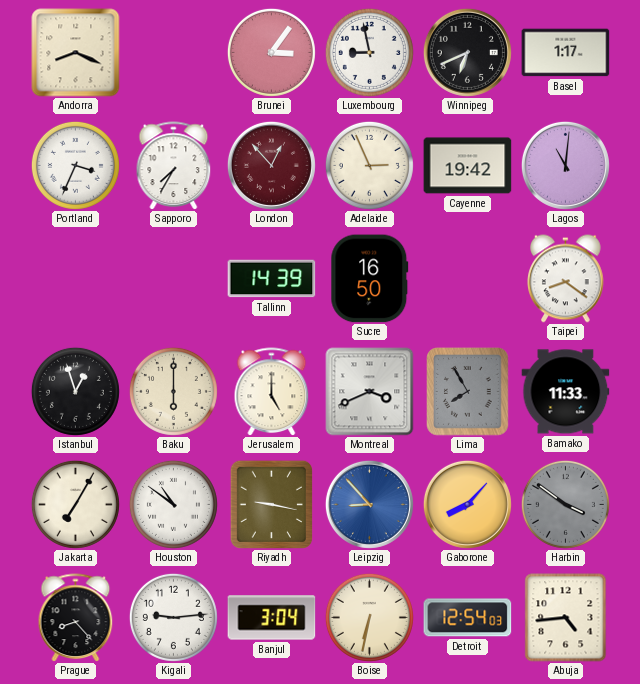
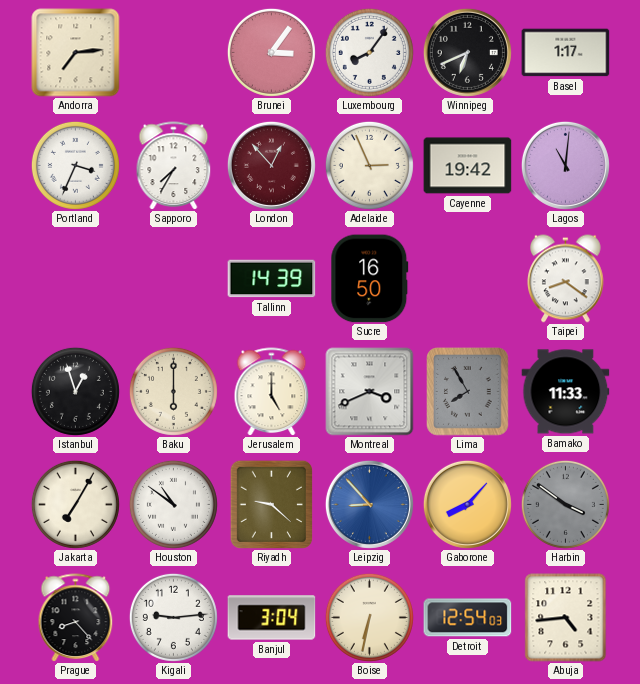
Andorra: 8:19 -> 7:14
Luxembourg: 8:58 -> 8:06
Riyadh: 9:17 -> 9:22
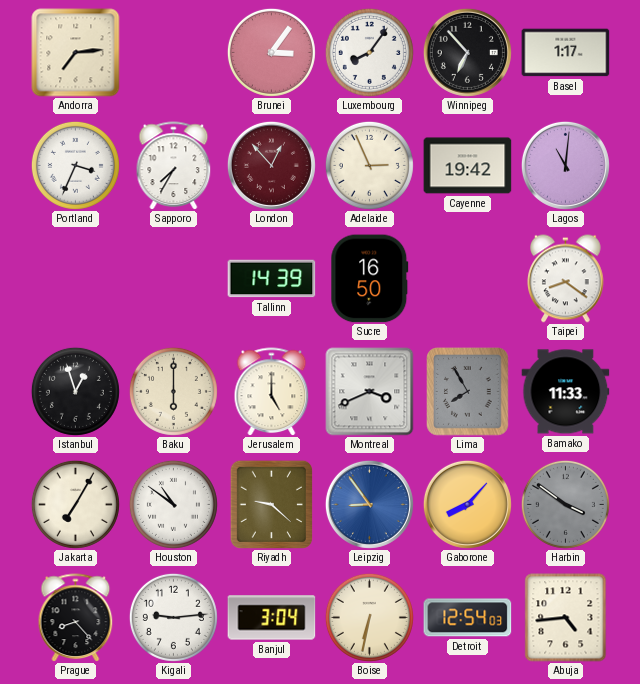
Winnipeg: 6:41 -> 6:53
Leipzig: 8:53 -> 8:54
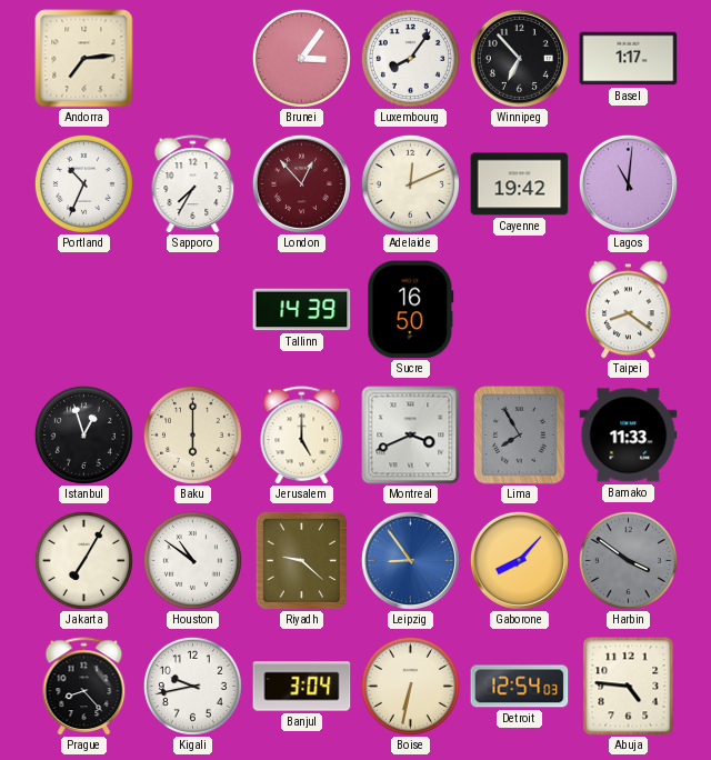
Portland: 3:34 -> 10:34
Adelaide: 2:56 -> 12:11
Kigali: 9:14 -> 9:43
Abuja: 4:44 -> 4:46
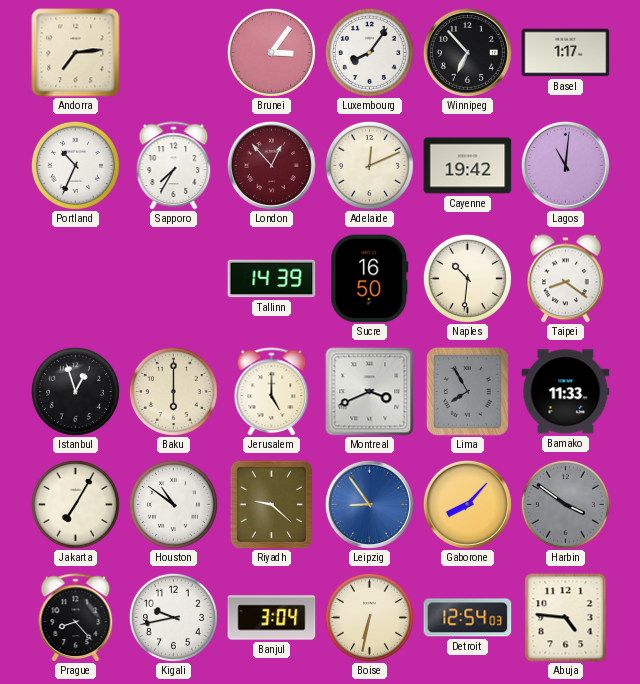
Naples: none -> 10:31
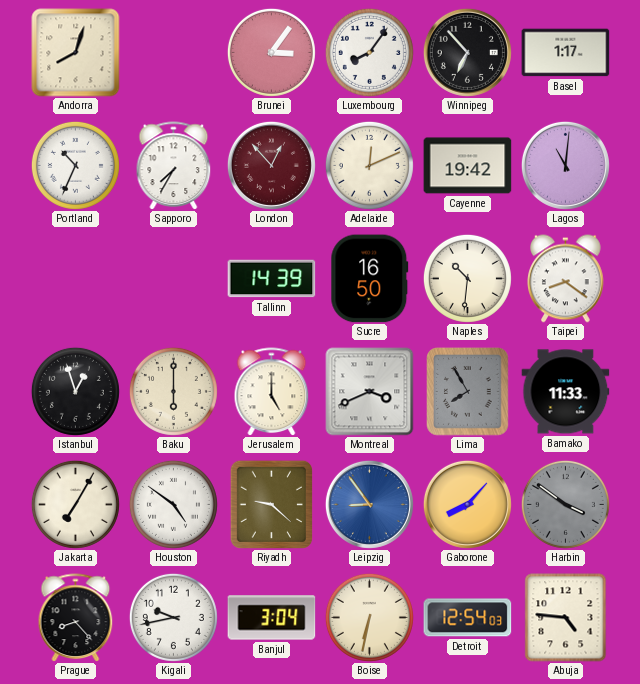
Andorra: 7:14 -> 8:03
Houston: 10:51 -> 4:51
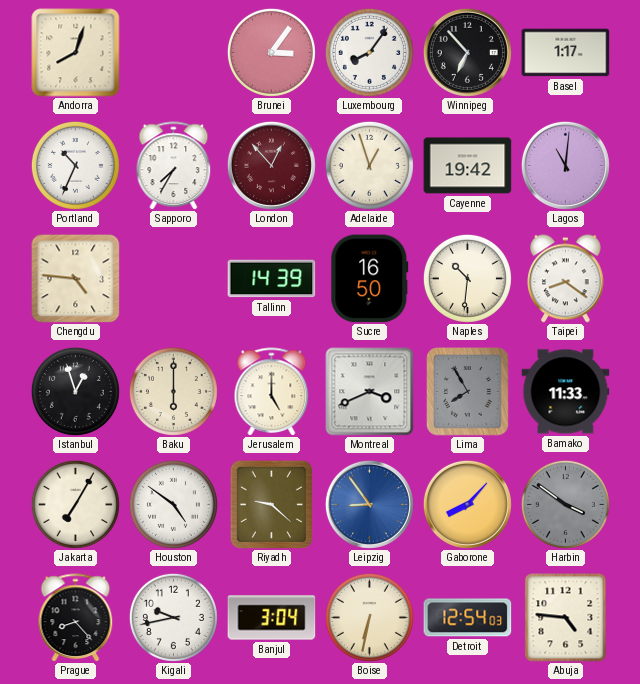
Adelaide: 12:11 -> 12:57
Chengdu: none -> 4:46
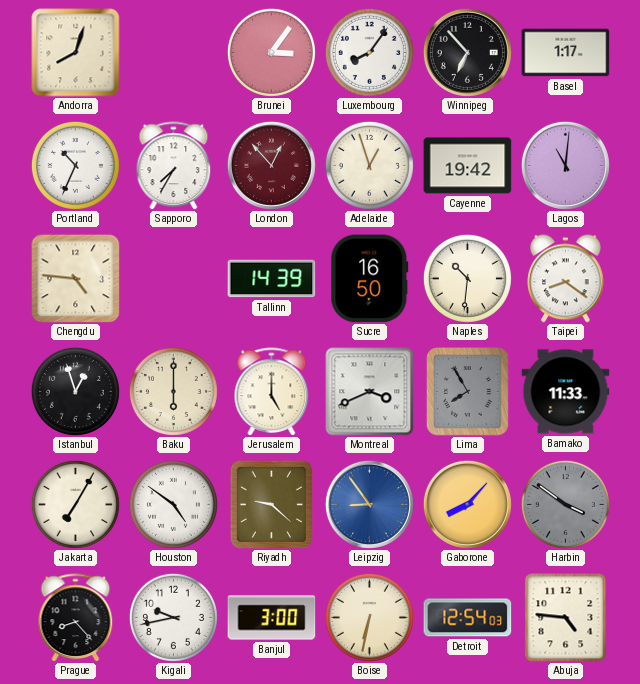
Banjul: 3:04 -> 3:00
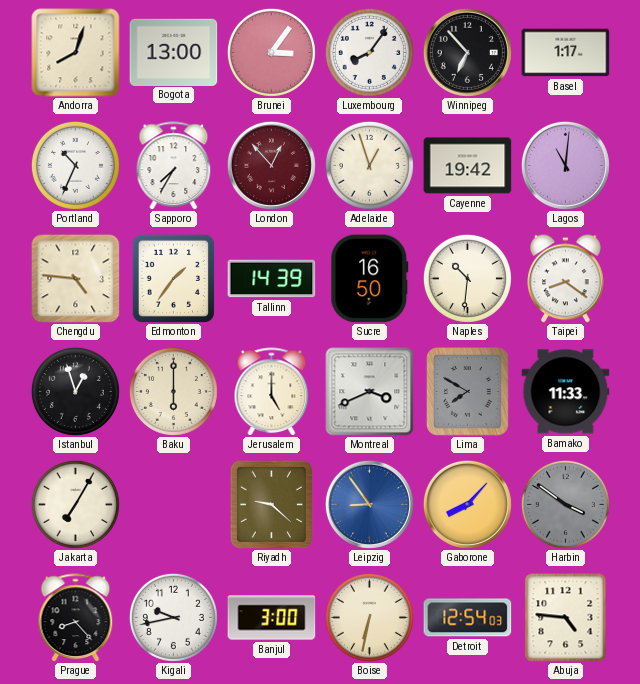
Bogota: none -> 13:00
Edmonton: none -> 1:36
Lima: 7:55 -> 7:50
Houston: 4:51 -> none
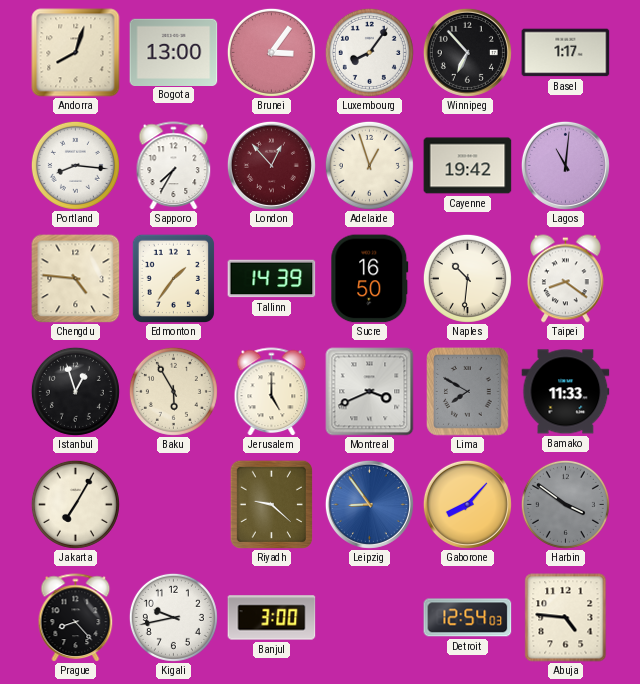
Portland: 10:34 -> 8:16
Baku: 6:00 -> 5:55
Boise: 6:32 -> none
